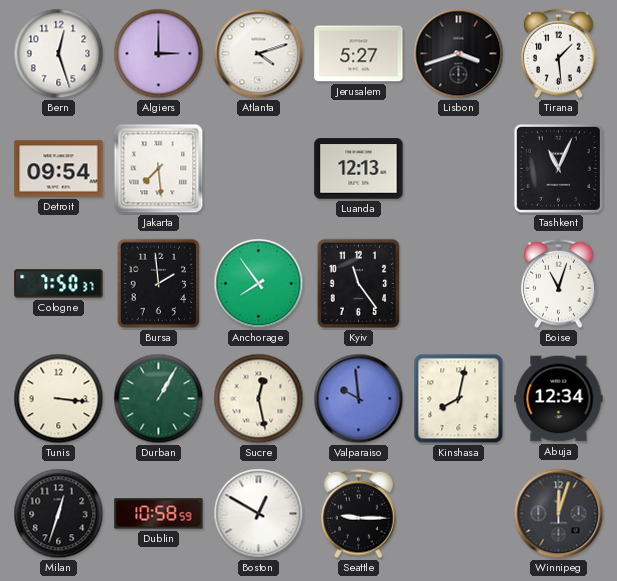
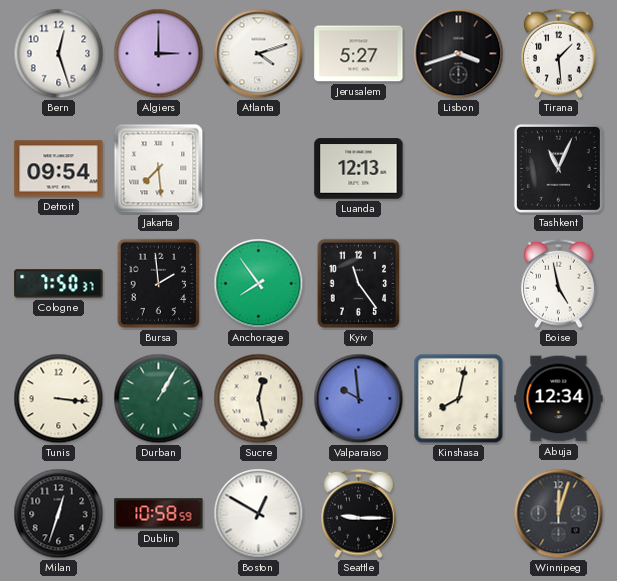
Boise: 11:03 -> 4:58
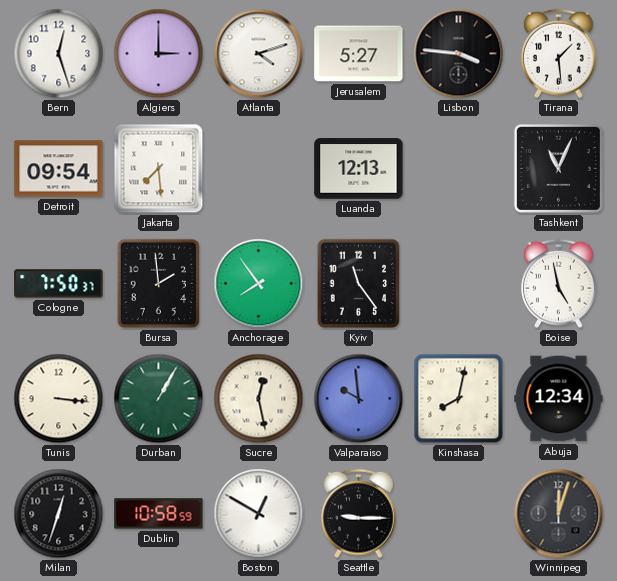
Lisbon: 3:42 -> 3:46
